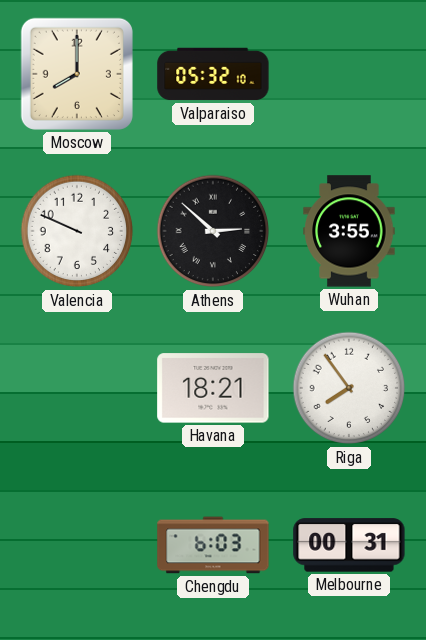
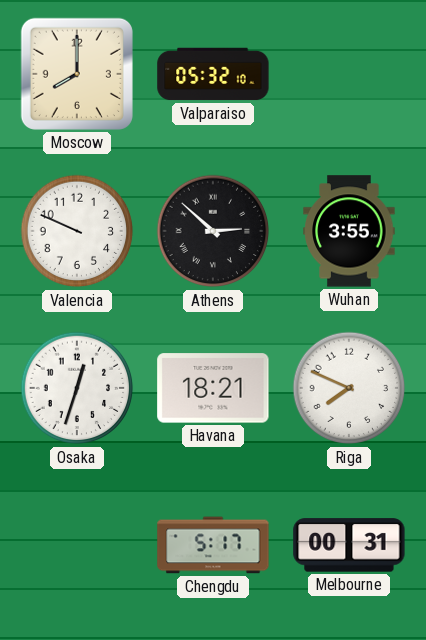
Osaka: none -> 12:33
Riga: 7:54 -> 7:49
Chengdu: 6:03 -> 5:17
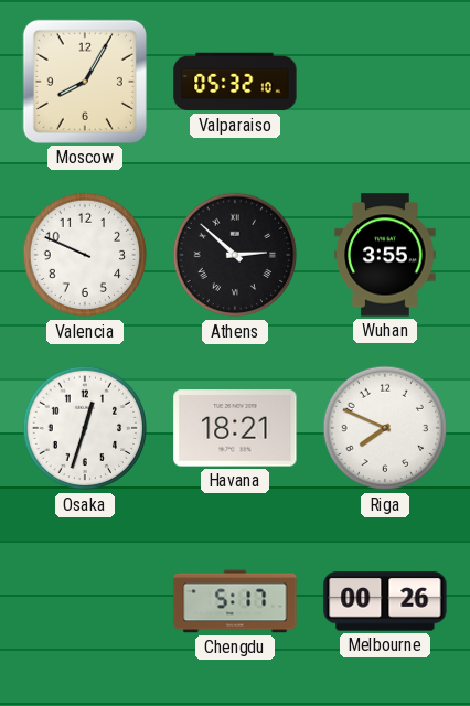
Moscow: 8:00 -> 8:05
Melbourne: 00:31 -> 00:26
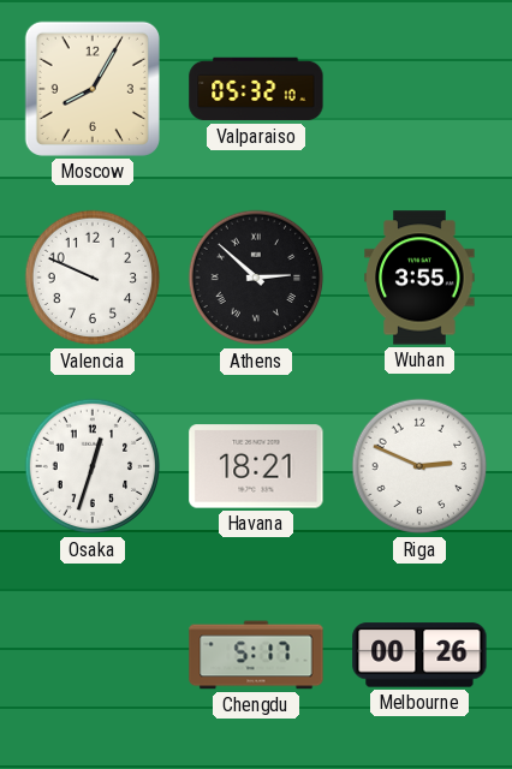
Riga: 7:49 -> 2:49
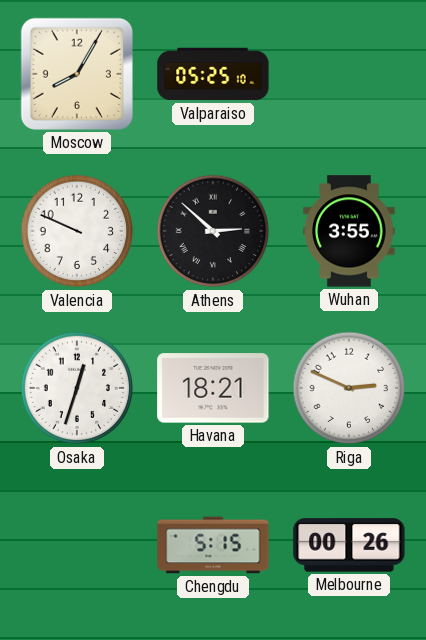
Valparaiso: 05:32 -> 05:25
Chengdu: 5:17 -> 5:15
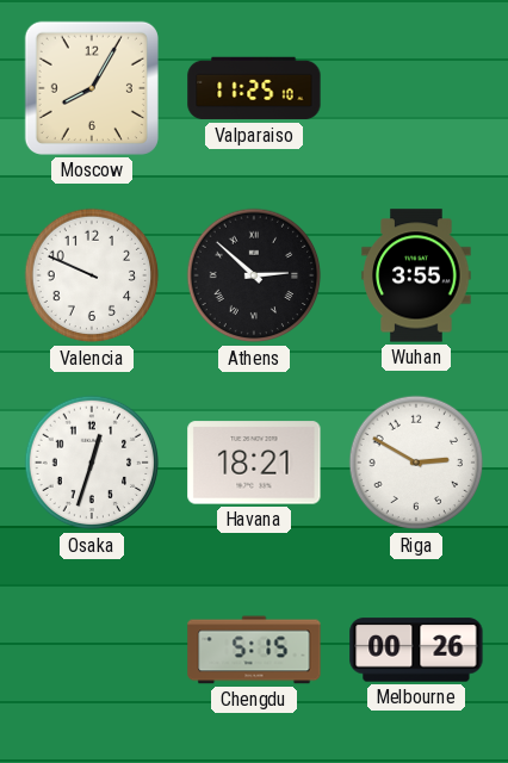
Valparaiso: 05:25 -> 11:25
Riga: 2:49 -> 2:50
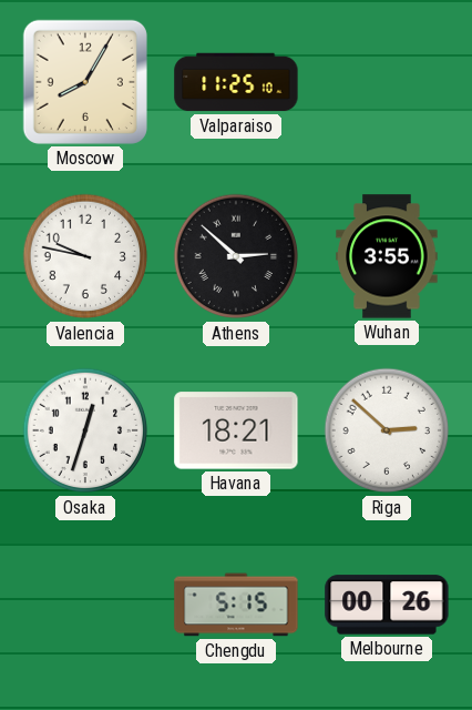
Valencia: 9:49 -> 9:47
Riga: 2:50 -> 2:52
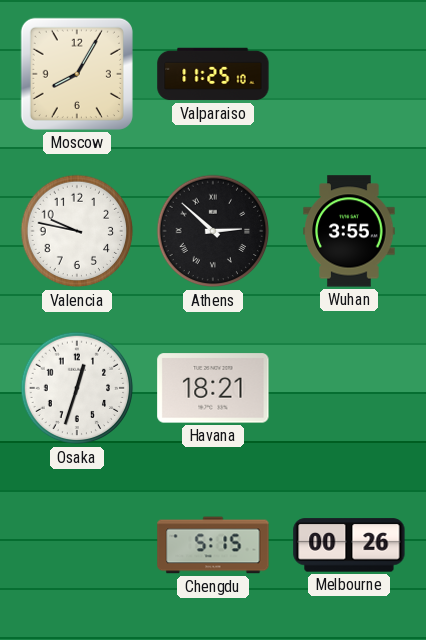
Riga: 2:52 -> none
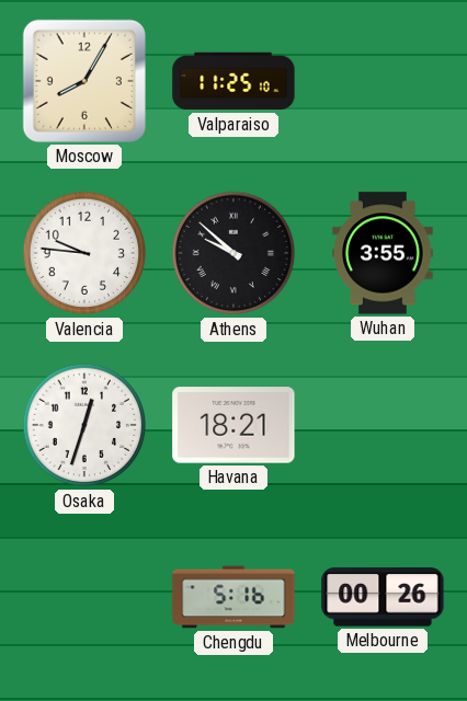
Valencia: 9:47 -> 9:46
Athens: 2:52 -> 9:52
Chengdu: 5:15 -> 5:16
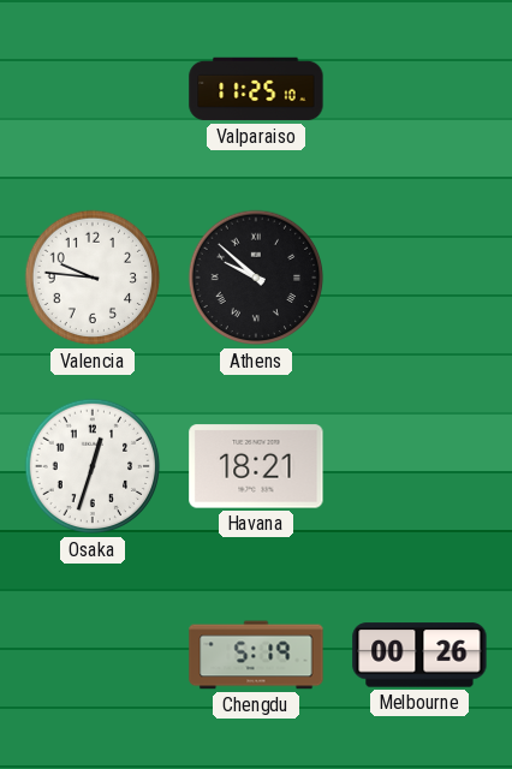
Moscow: 8:05 -> none
Wuhan: 3:55 -> none
Chengdu: 5:16 -> 5:19
